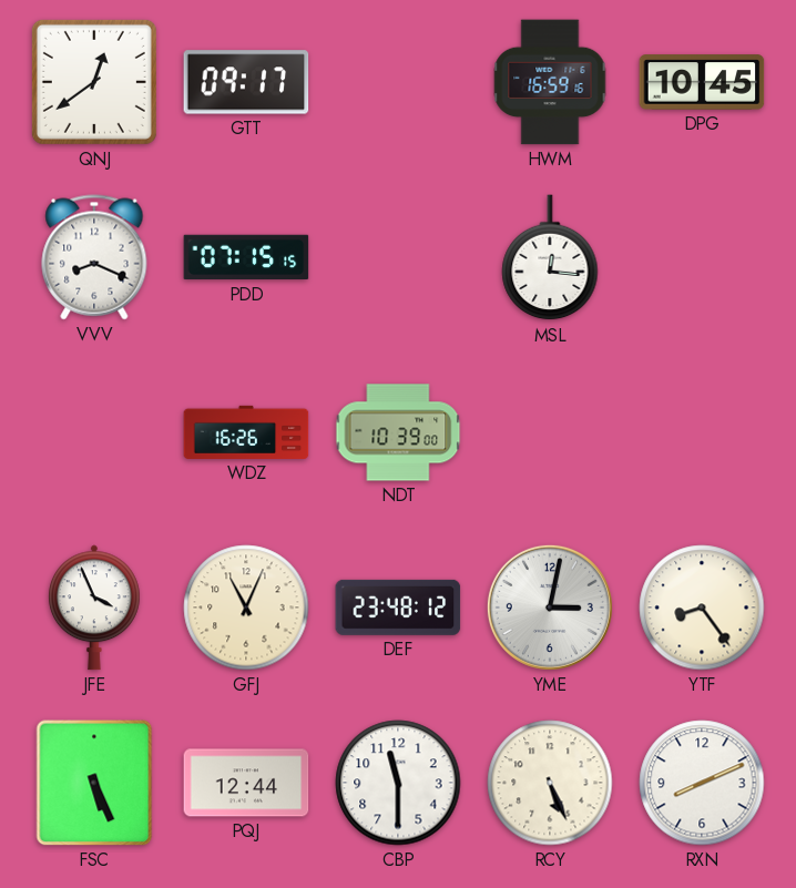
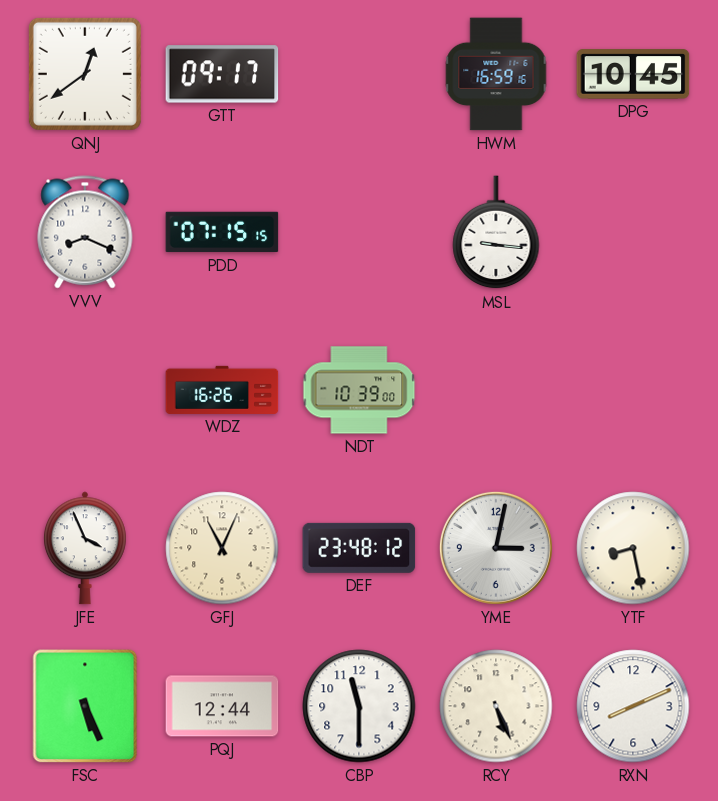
MSL: 12:16 -> 9:16
YTF: 8:24 -> 8:28
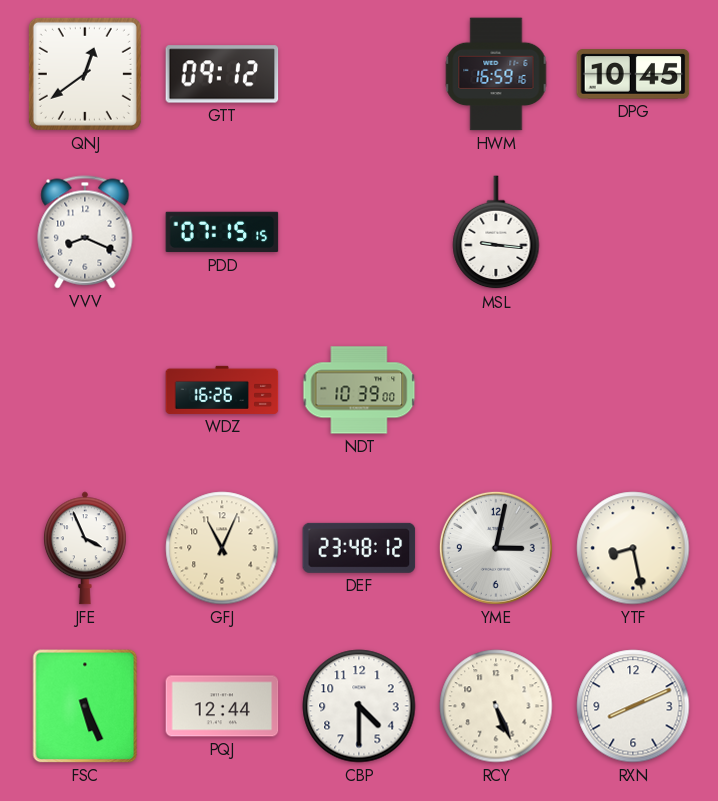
GTT: 09:17 -> 09:12
CBP: 11:30 -> 4:30
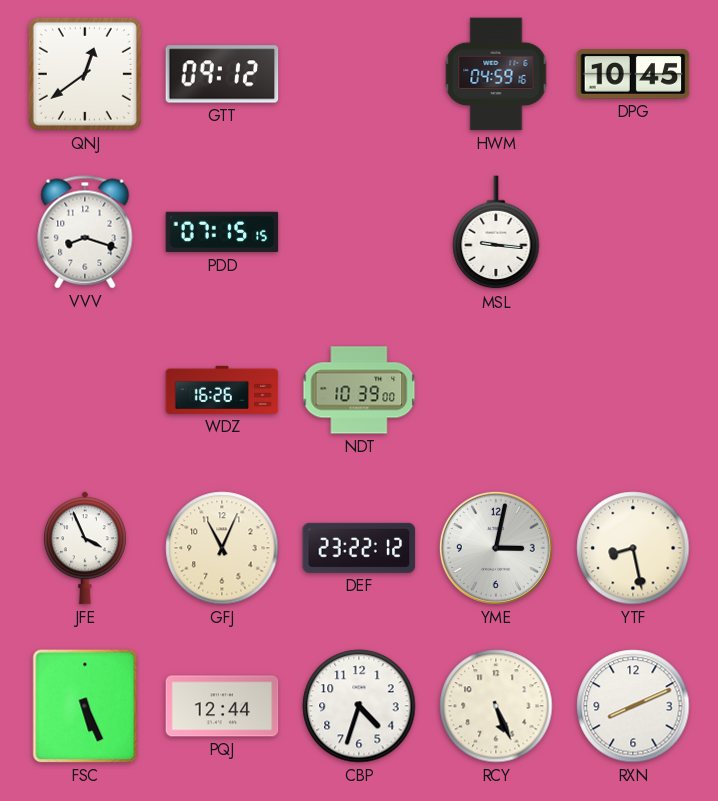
HWM: 16:59 -> 04:59
VVV: 8:19 -> 8:18
DEF: 23:48 -> 23:22
CBP: 4:30 -> 4:33
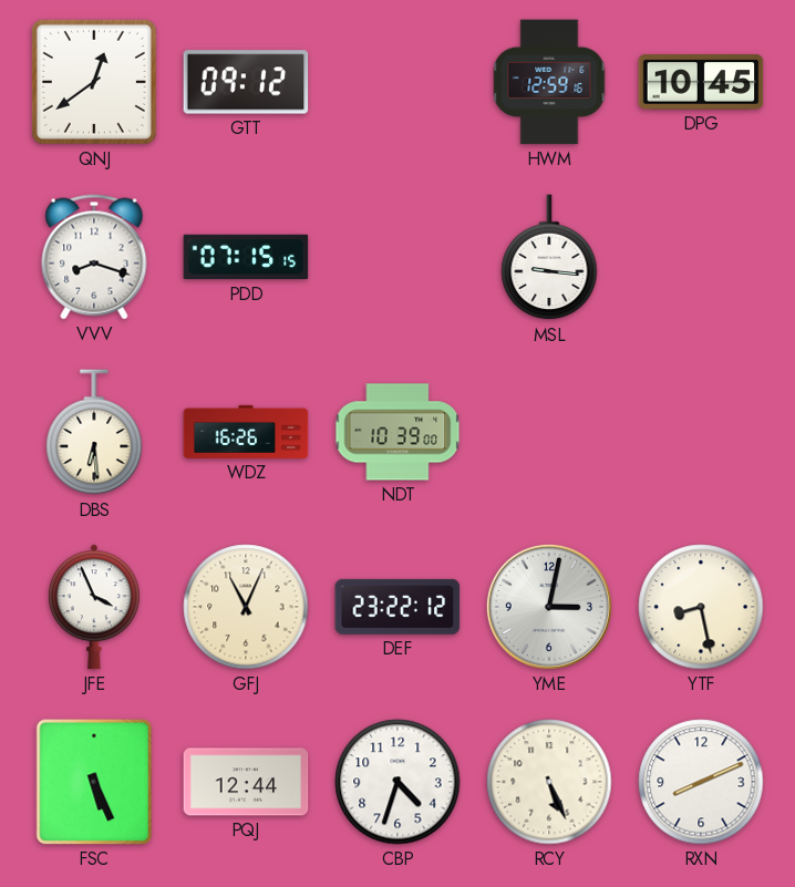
HWM: 04:59 -> 12:59
DBS: none -> 6:29
